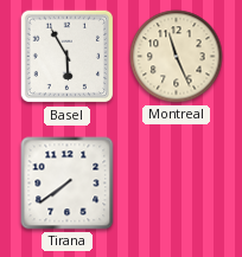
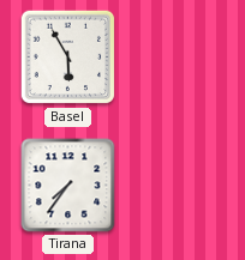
Montreal: 11:26 -> none
Tirana: 7:39 -> 7:36
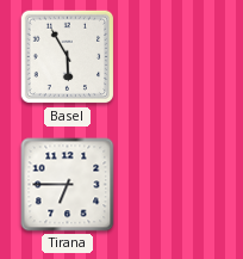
Tirana: 7:36 -> 6:45
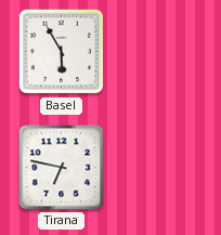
Tirana: 6:45 -> 6:47
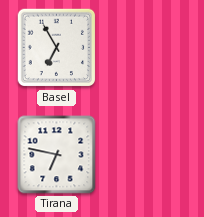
Basel: 5:55 -> 6:55
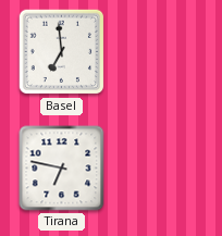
Basel: 6:55 -> 6:59
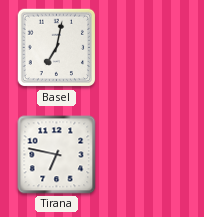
Basel: 6:59 -> 7:02
